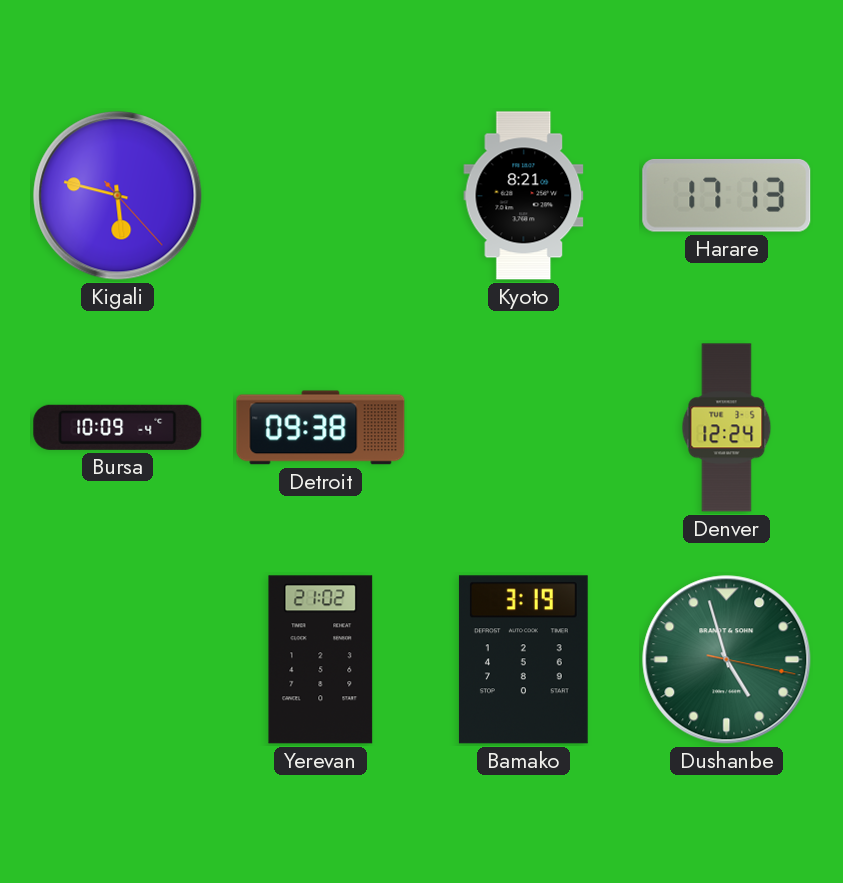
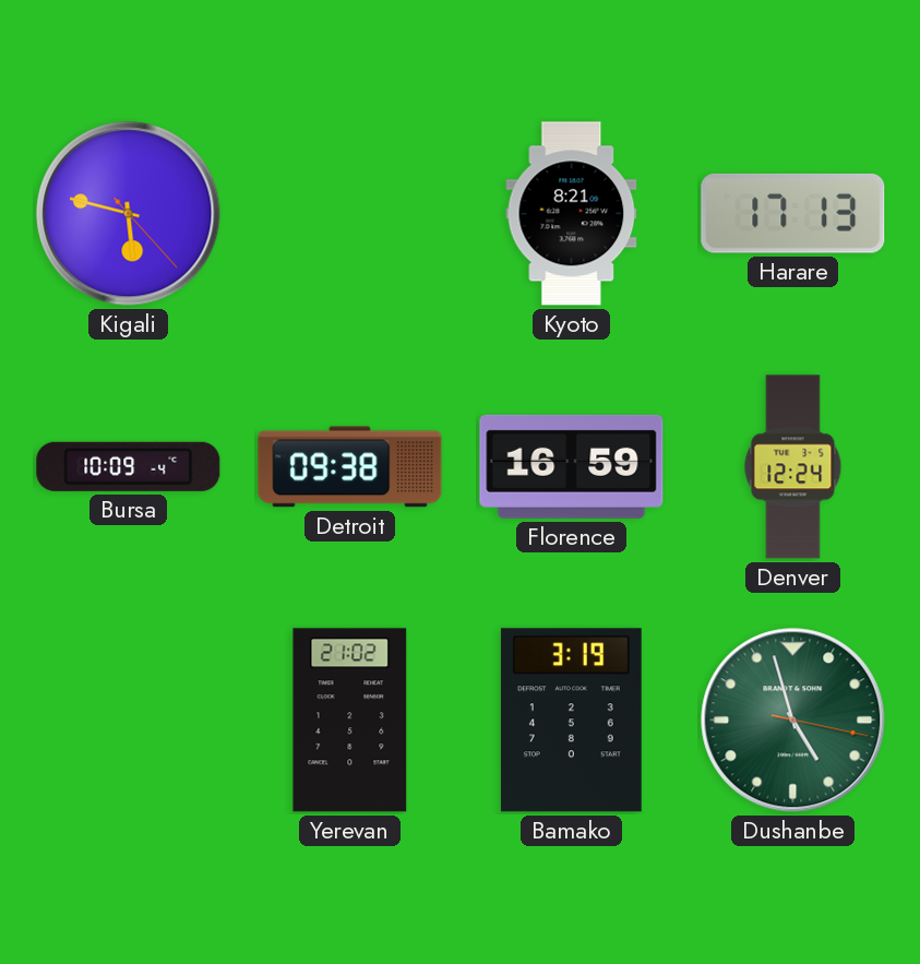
Florence: none -> 16:59
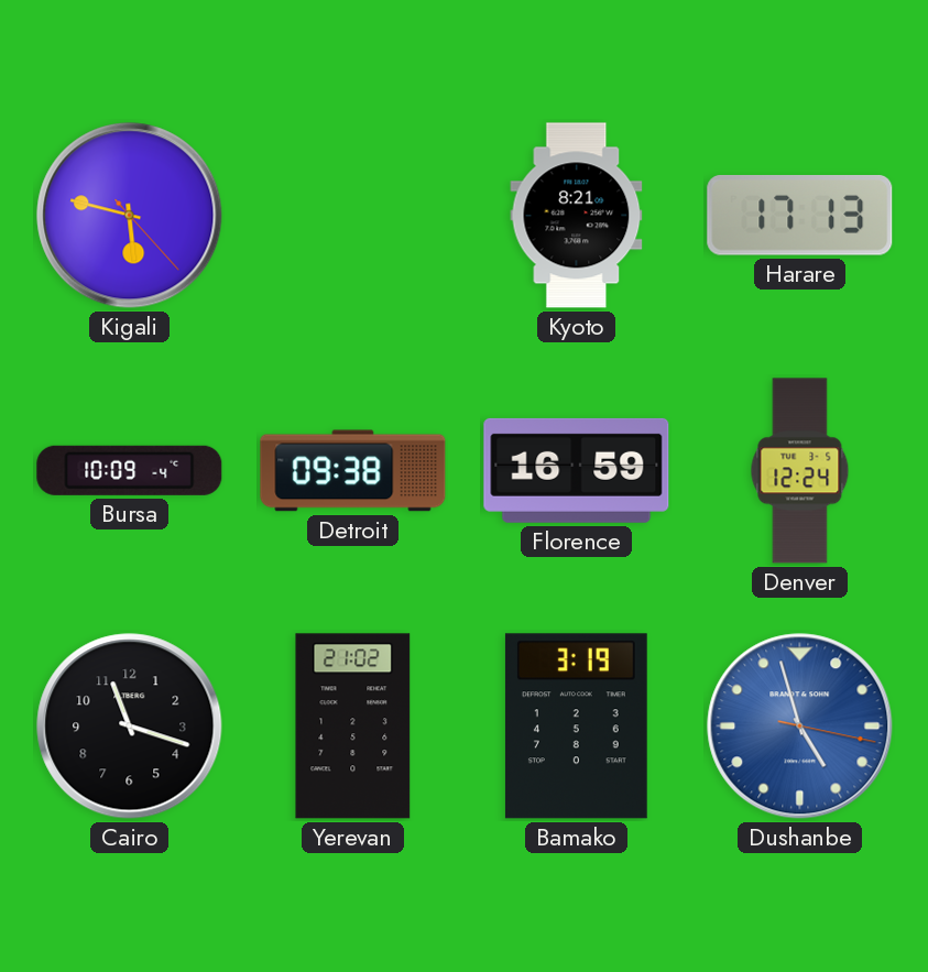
Cairo: none -> 11:18
Dushanbe dial: green -> blue
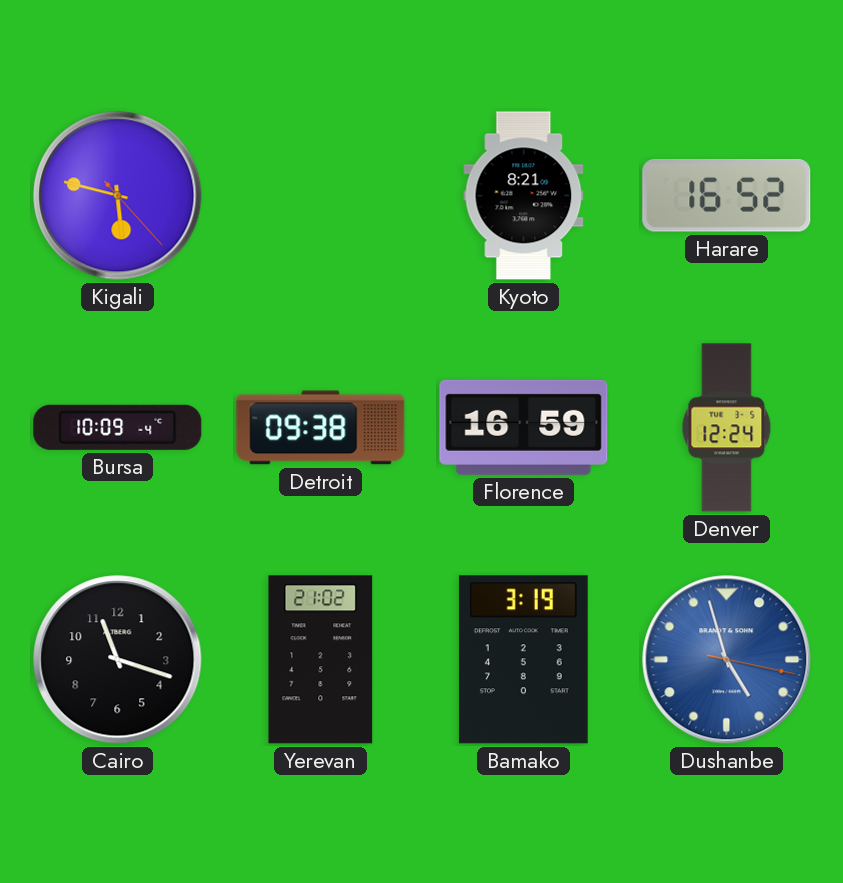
Harare: 17:13 -> 16:52
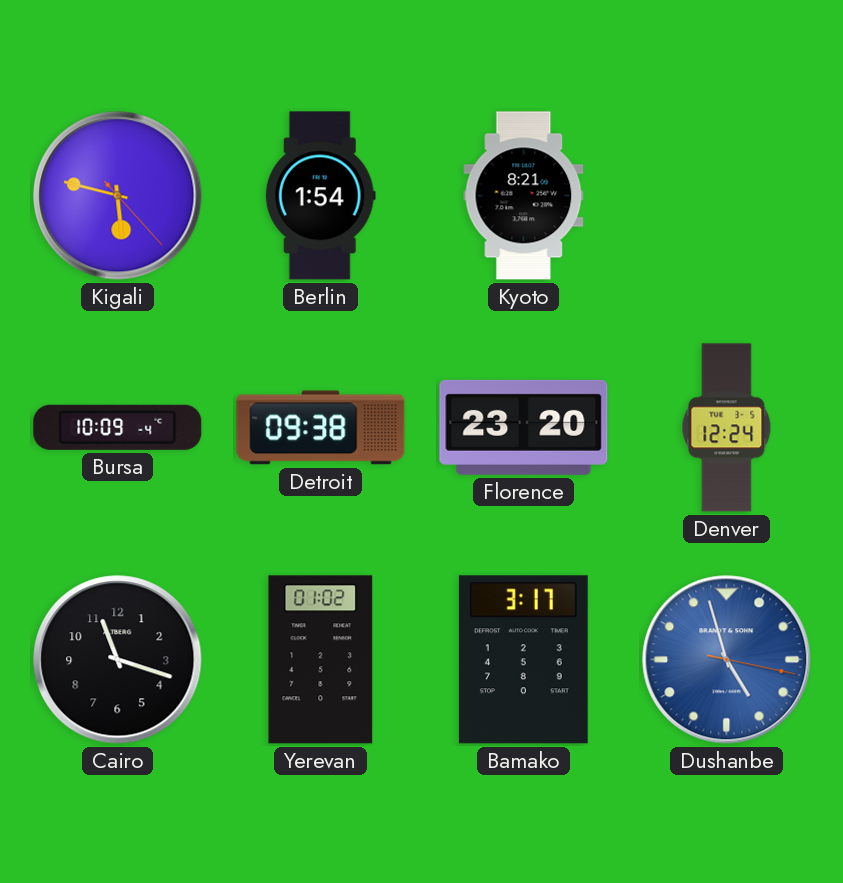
Berlin: none -> 1:54
Harare: 16:52 -> none
Florence: 16:59 -> 23:20
Yerevan: 21:02 -> 01:02
Bamako: 3:19 -> 3:17
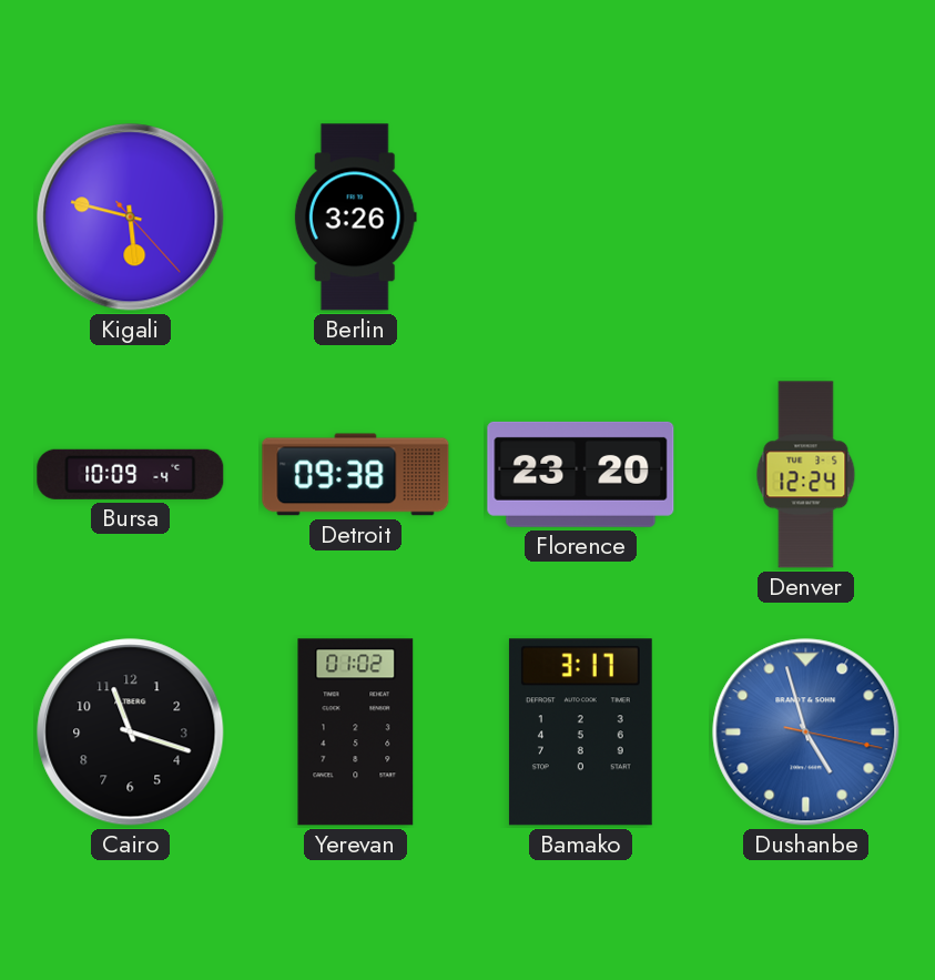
Berlin: 1:54 -> 3:26
Kyoto: 8:21 -> none
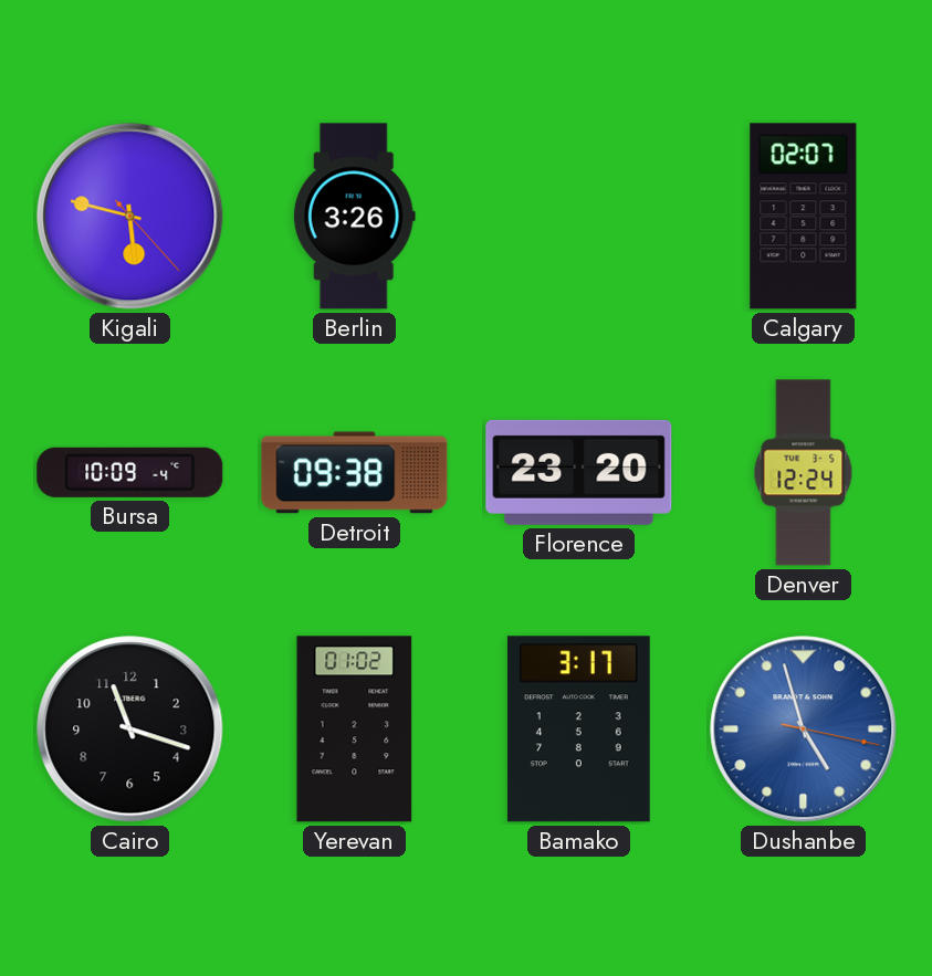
Calgary: none -> 02:07
